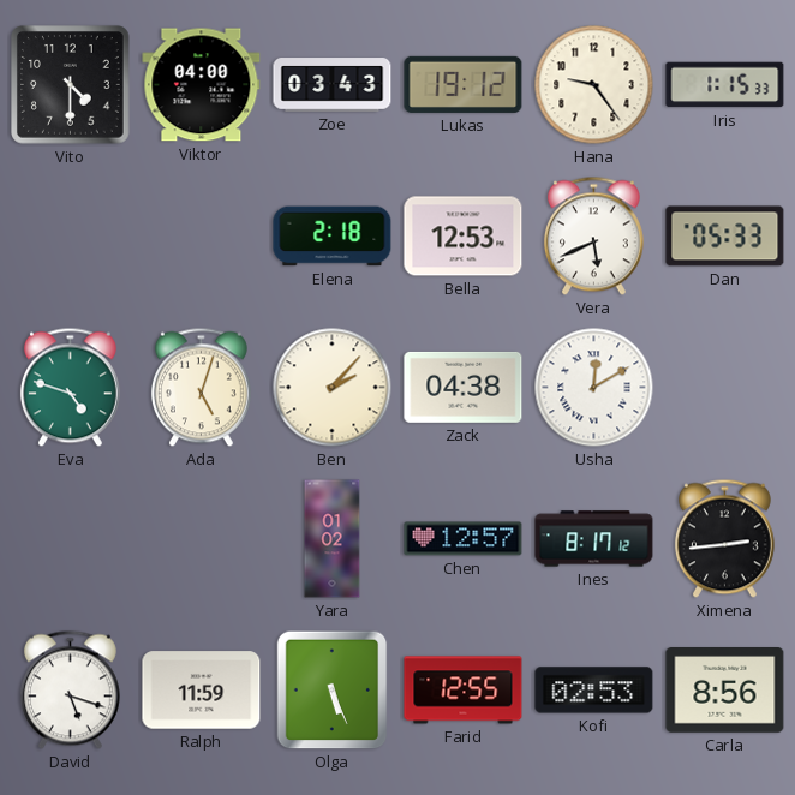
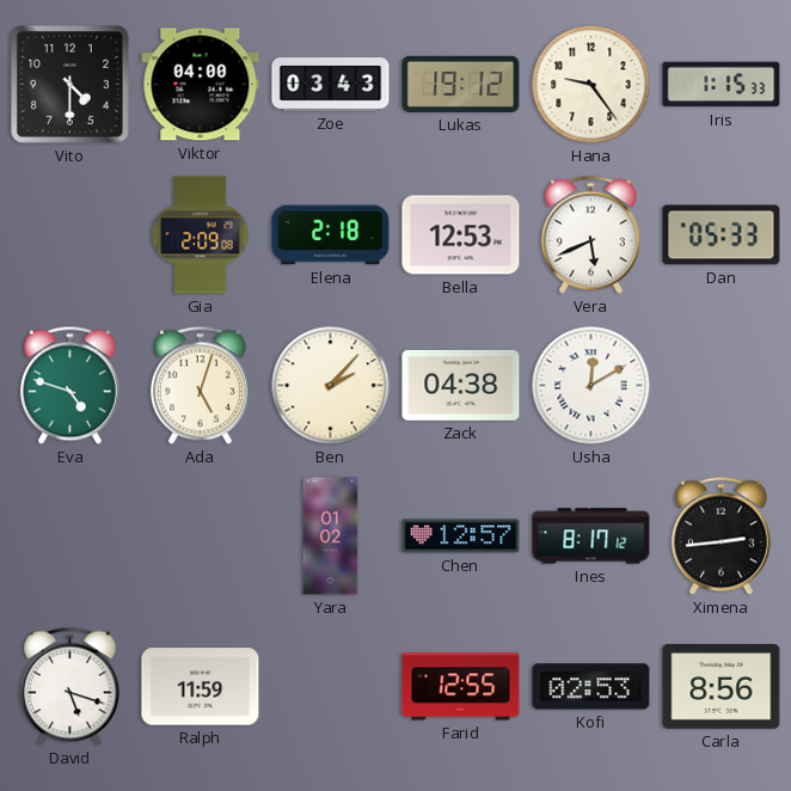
Gia: none -> 2:09
Olga: 5:26 -> none
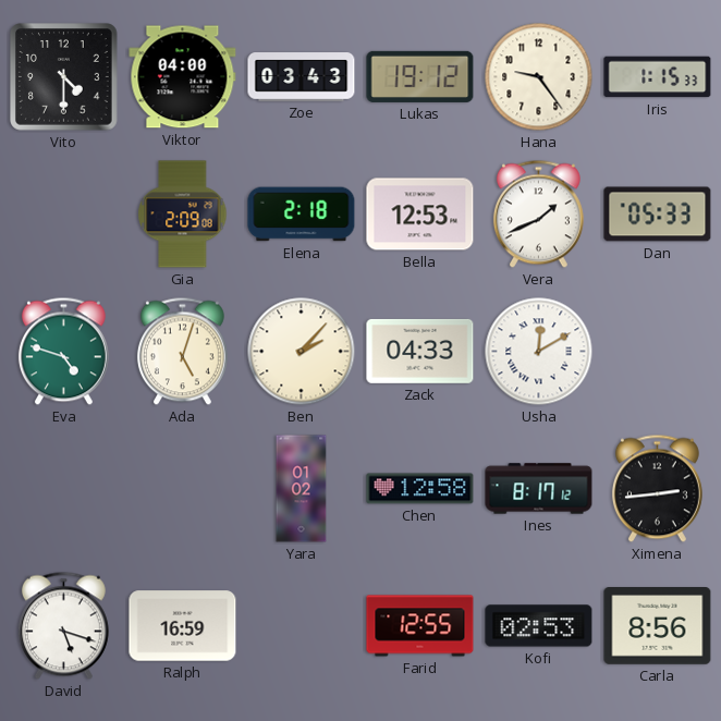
Vera: 5:41 -> 1:41
Zack: 04:38 -> 04:33
Chen: 12:57 -> 12:58
Ralph: 11:59 -> 16:59
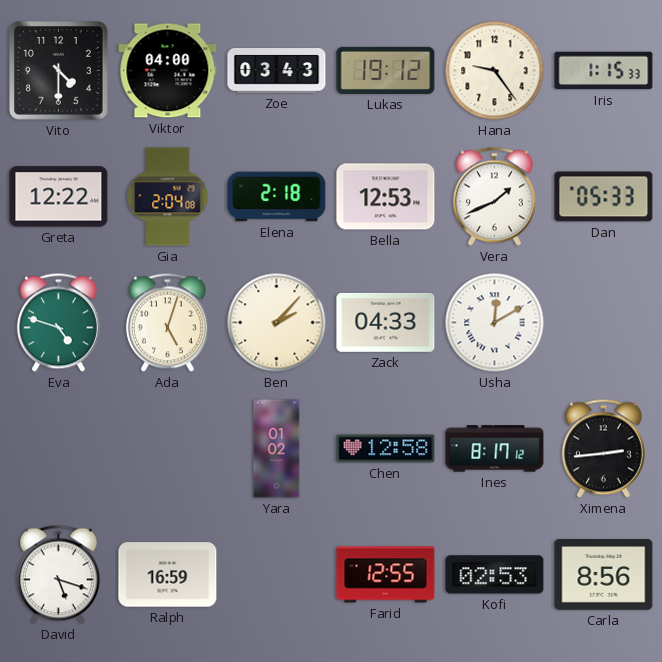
Greta: none -> 12:22
Gia: 2:09 -> 2:04
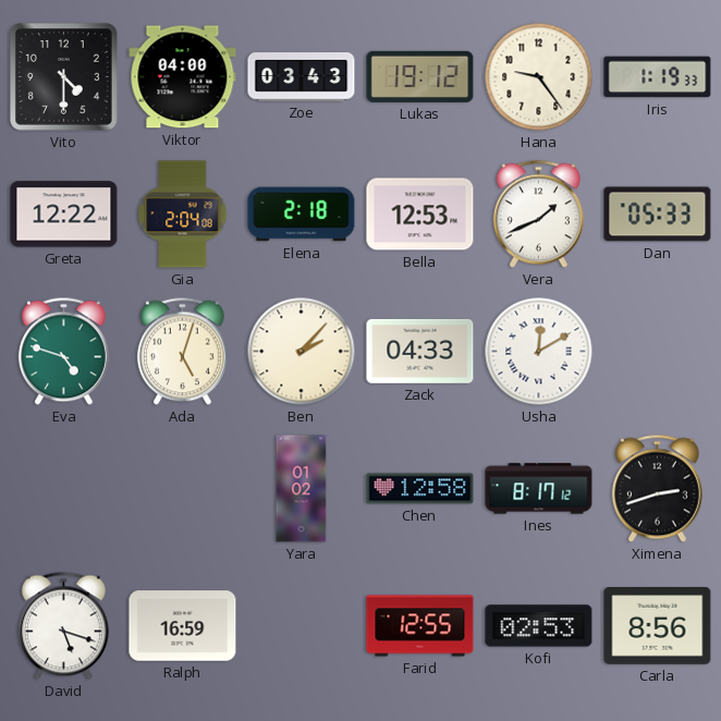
Iris: 1:15 -> 1:19
Ximena: 2:44 -> 2:42
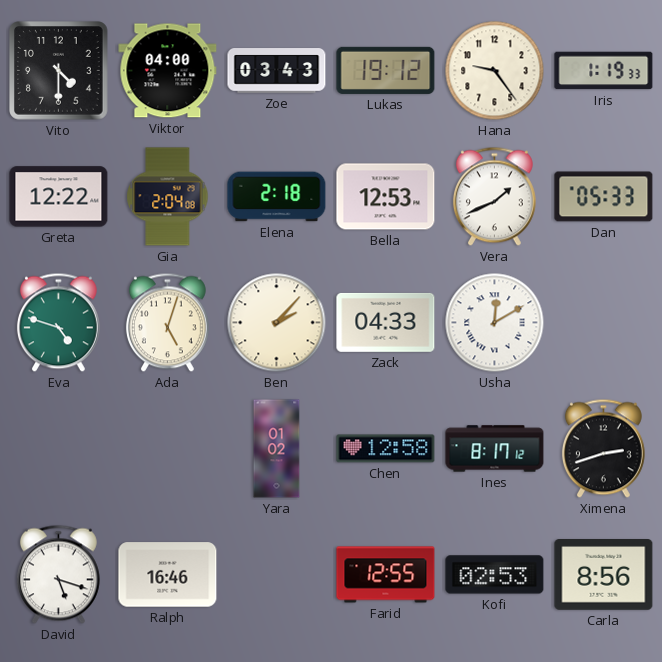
Ralph: 16:59 -> 16:46
